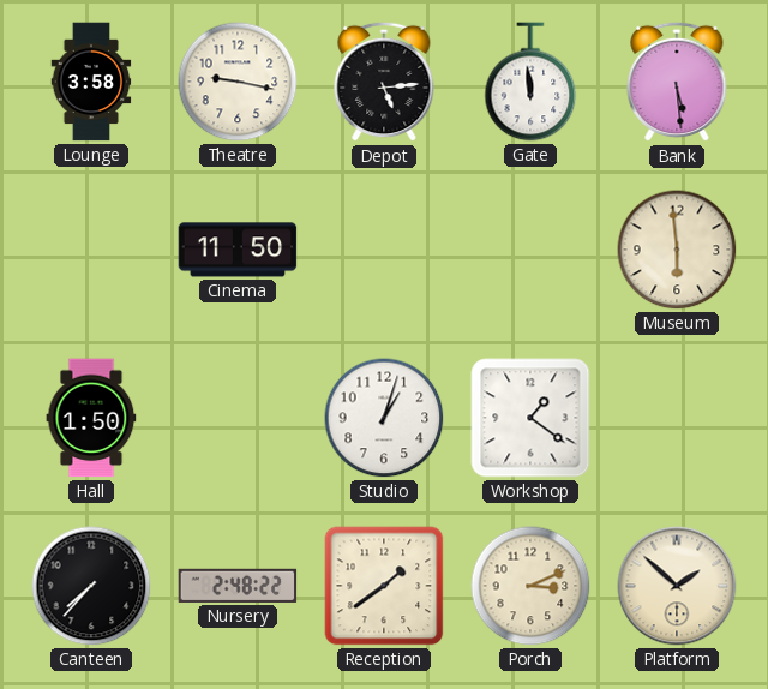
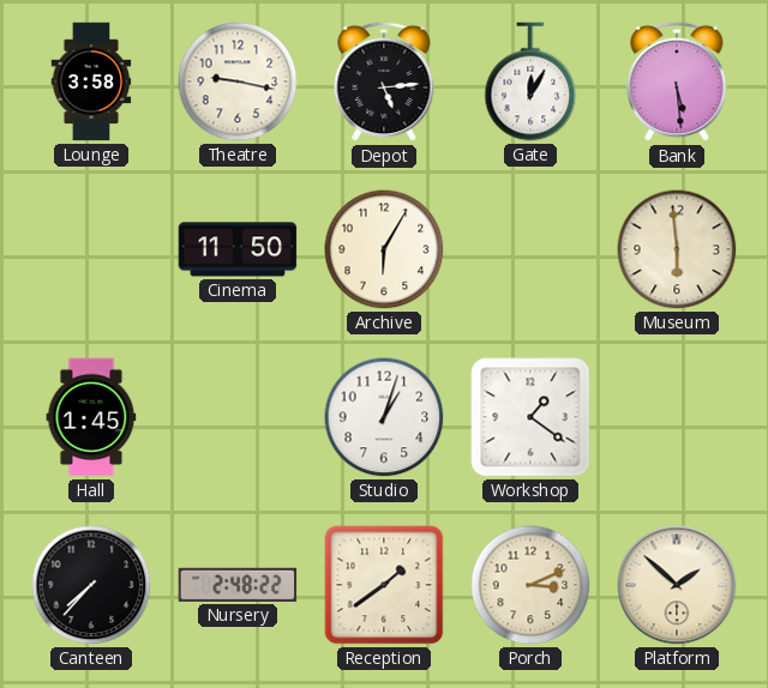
Gate: 11:59 -> 12:05
Archive: none -> 6:05
Hall: 1:50 -> 1:45
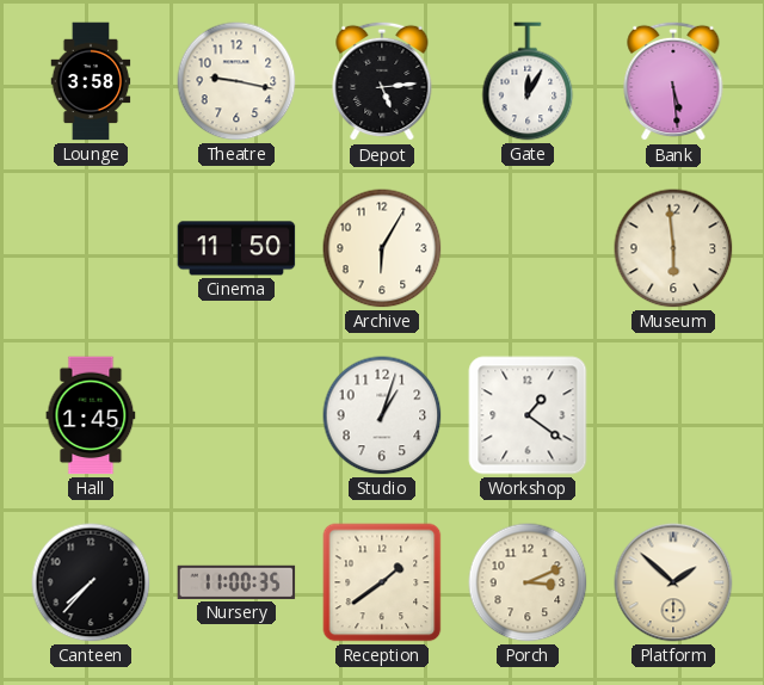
Nursery: 2:48 -> 11:00
